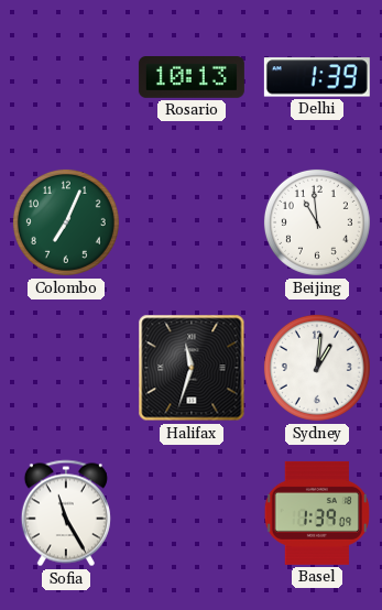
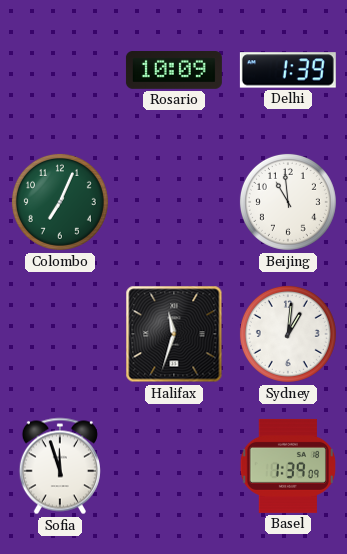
Rosario: 10:13 -> 10:09
Sofia: 11:25 -> 11:57
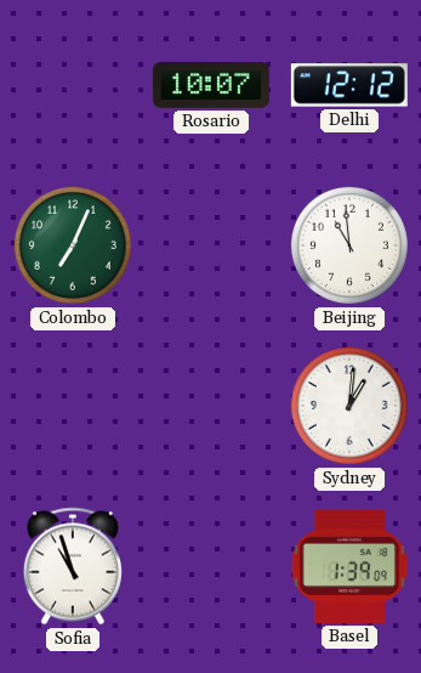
Rosario: 10:09 -> 10:07
Delhi: 1:39 -> 12:12
Halifax: 11:33 -> none
Sofia: 11:57 -> 10:57
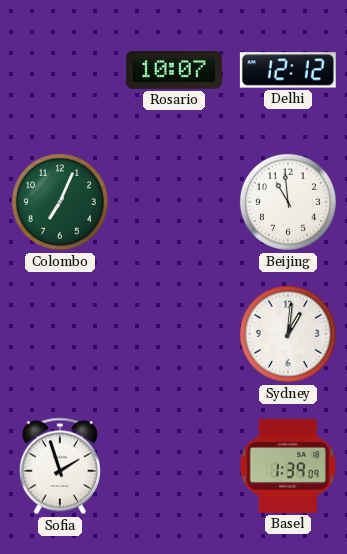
Sofia: 10:57 -> 1:57
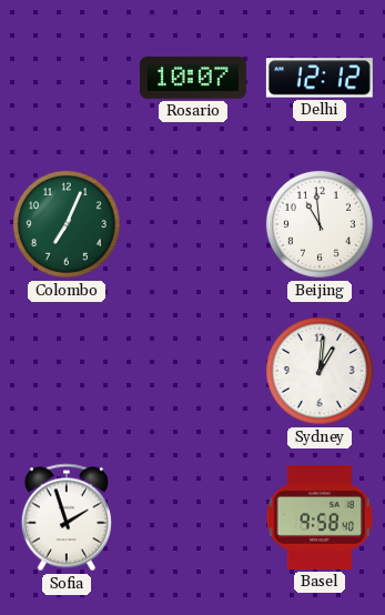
Basel: 1:39 -> 9:58
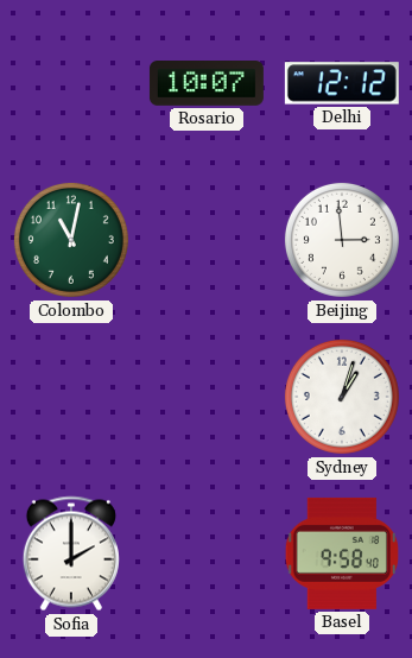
Colombo: 7:04 -> 11:02
Beijing: 10:59 -> 2:59
Sydney: 1:01 -> 1:03
Sofia: 1:57 -> 2:00
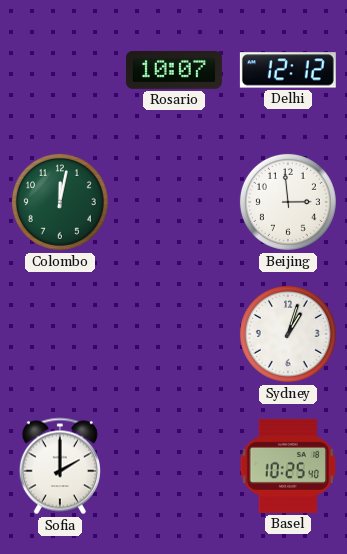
Colombo: 11:02 -> 12:02
Basel: 9:58 -> 10:25
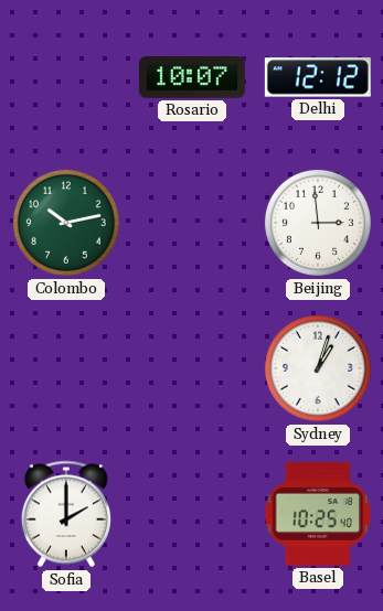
Colombo: 12:02 -> 10:13
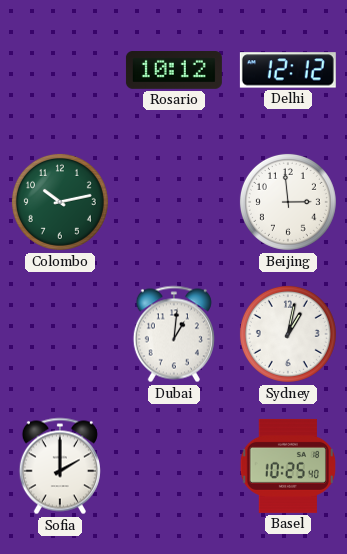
Rosario: 10:07 -> 10:12
Dubai: none -> 1:01
Sydney: 1:03 -> 1:02
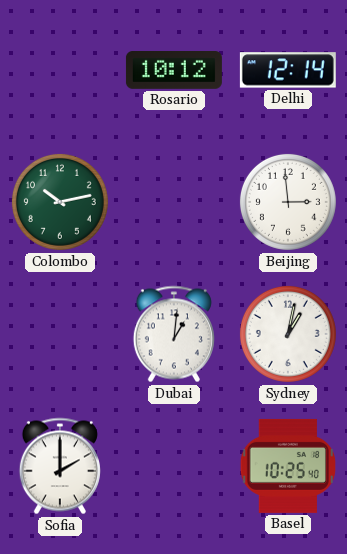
Delhi: 12:12 -> 12:14
